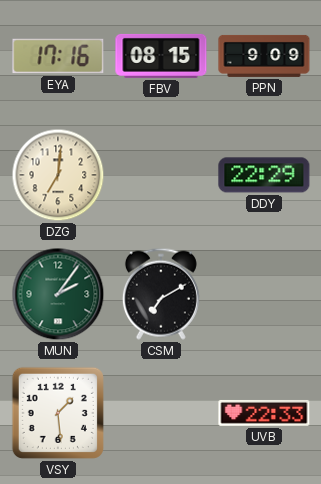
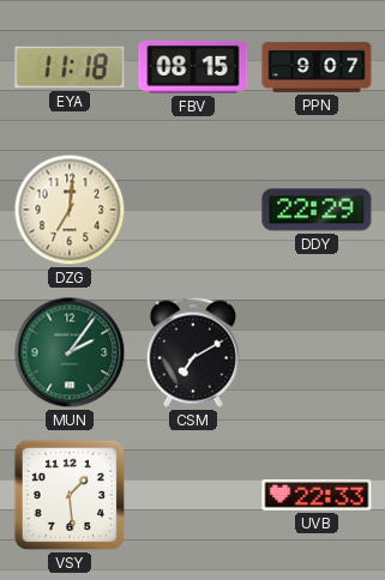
EYA: 17:16 -> 11:18
PPN: 9:09 -> 9:07
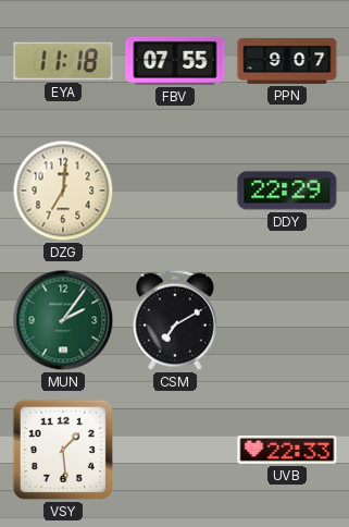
FBV: 08:15 -> 07:55
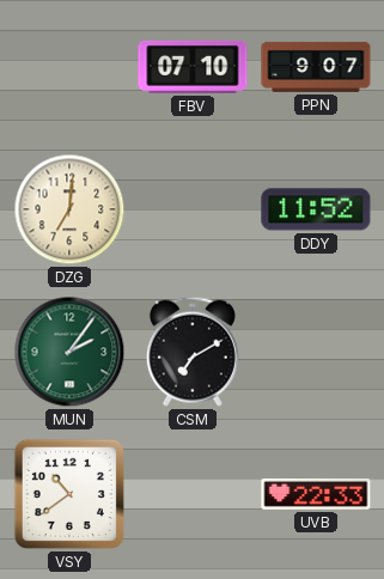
EYA: 11:18 -> none
FBV: 07:55 -> 07:10
DDY: 22:29 -> 11:52
VSY: 1:29 -> 10:39
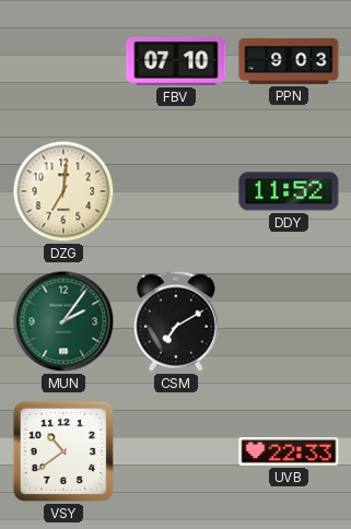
PPN: 9:07 -> 9:03
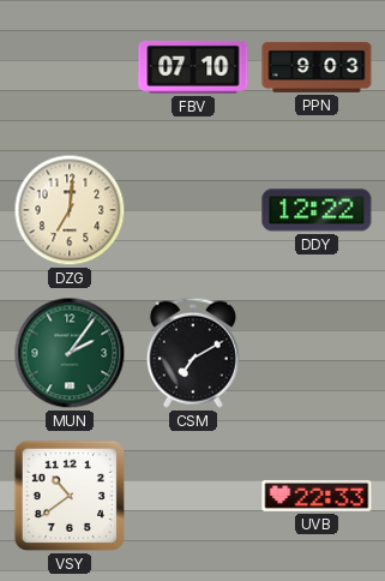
DDY: 11:52 -> 12:22
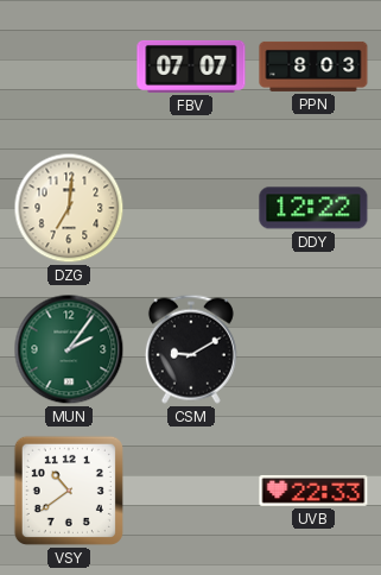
FBV: 07:10 -> 07:07
PPN: 9:03 -> 8:03
CSM: 7:10 -> 9:10
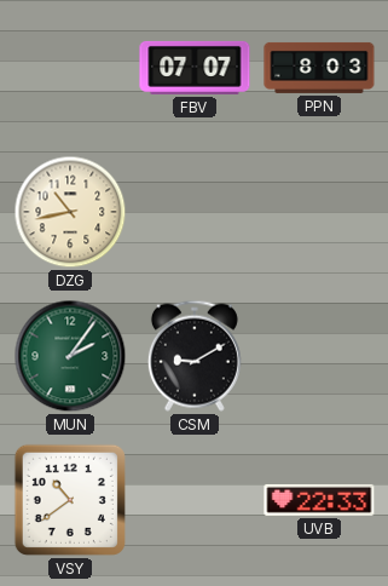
DZG: 7:01 -> 10:43
DDY: 12:22 -> none
